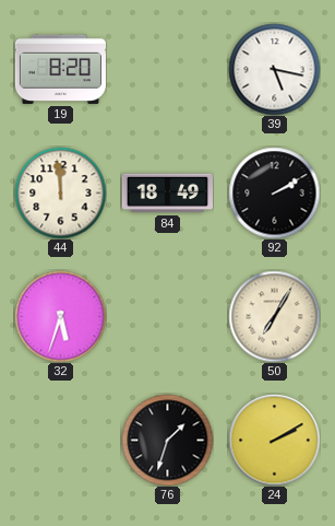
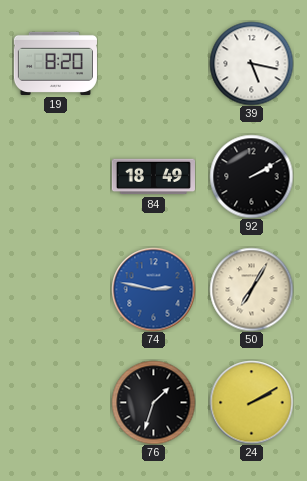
44: 11:59 -> none
32: 5:33 -> none
74: none -> 2:47
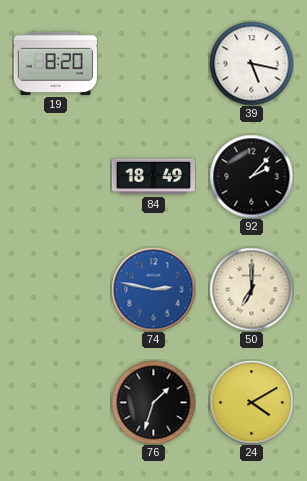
92: 2:10 -> 2:07
50: 7:05 -> 7:00
24: 2:10 -> 4:10
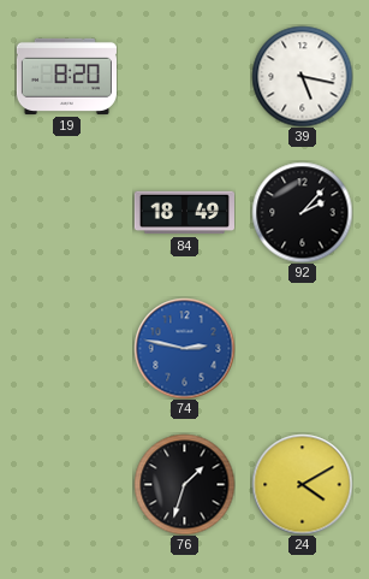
50: 7:00 -> none
